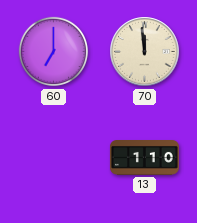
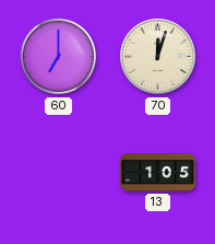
70: 11:59 -> 12:03
13: 1:10 -> 1:05
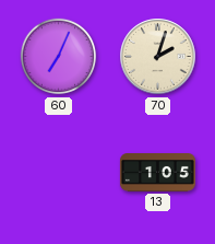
60: 7:00 -> 7:04
70: 12:03 -> 2:03
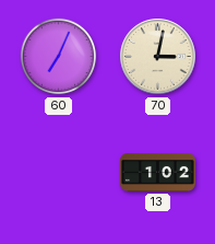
70: 2:03 -> 3:02
13: 1:05 -> 1:02
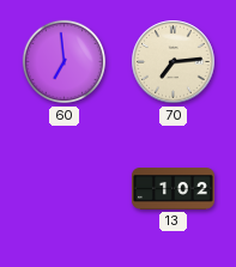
60: 7:04 -> 6:59
70: 3:02 -> 7:14
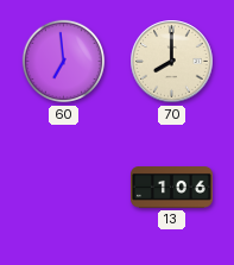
70: 7:14 -> 8:00
13: 1:02 -> 1:06
